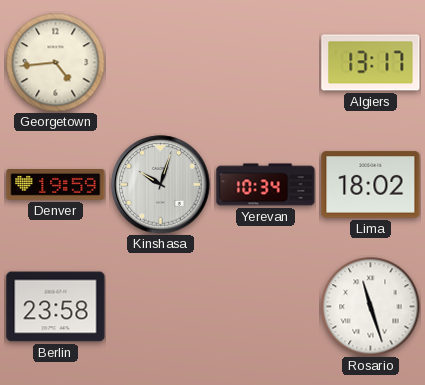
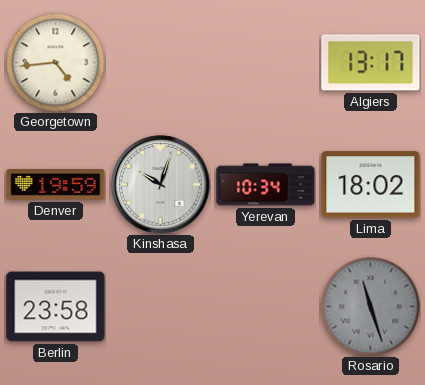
Rosario dial: white -> grey
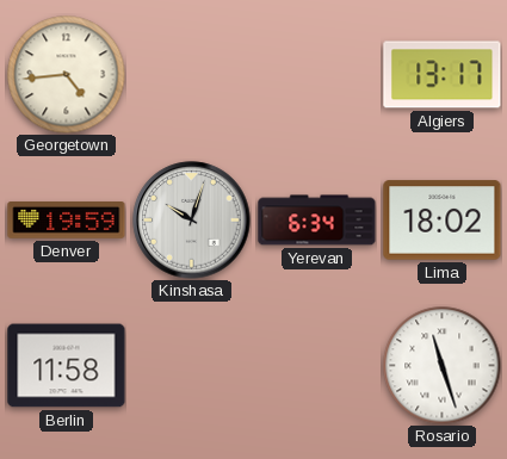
Yerevan: 10:34 -> 6:34
Berlin: 23:58 -> 11:58
Rosario dial: grey -> white
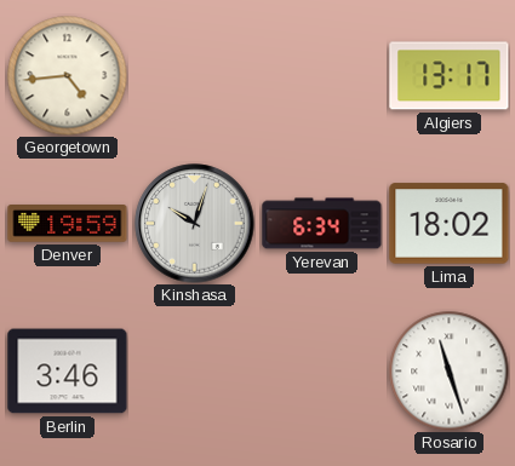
Berlin: 11:58 -> 3:46
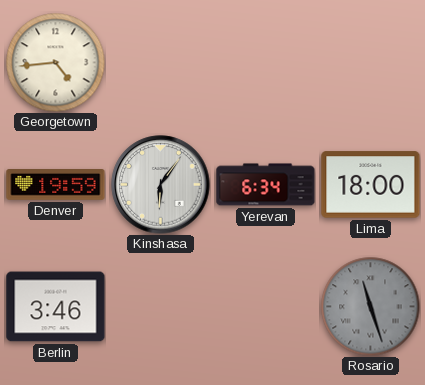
Algiers: 13:17 -> none
Kinshasa: 10:03 -> 6:06
Lima: 18:02 -> 18:00
Rosario dial: white -> grey
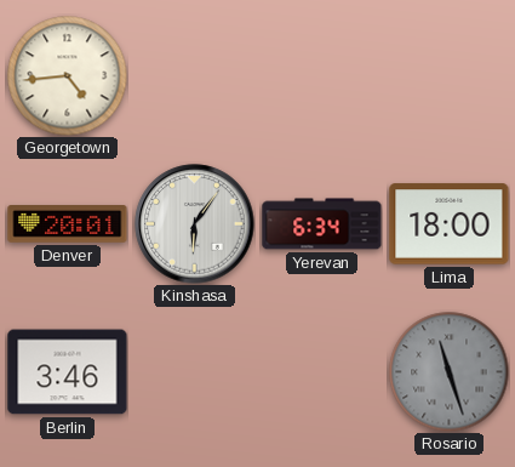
Denver: 19:59 -> 20:01
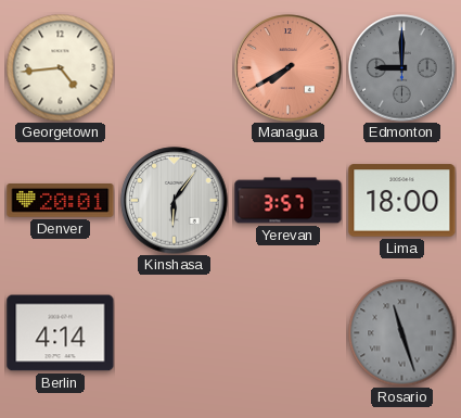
Managua: none -> 7:40
Edmonton: none -> 9:00
Yerevan: 6:34 -> 3:57
Berlin: 3:46 -> 4:14
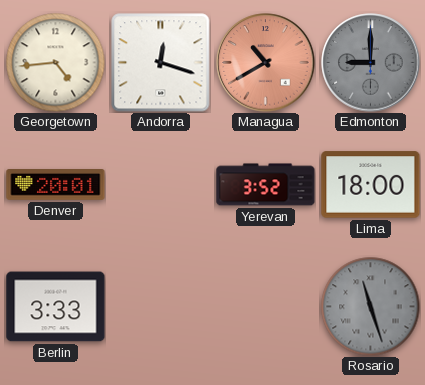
Andorra: none -> 12:18
Managua: 7:40 -> 10:40
Kinshasa: 6:06 -> none
Yerevan: 3:57 -> 3:52
Berlin: 4:14 -> 3:33
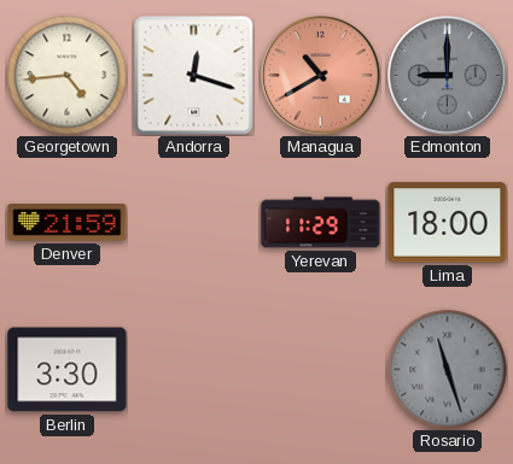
Denver: 20:01 -> 21:59
Yerevan: 3:52 -> 11:29
Berlin: 3:33 -> 3:30
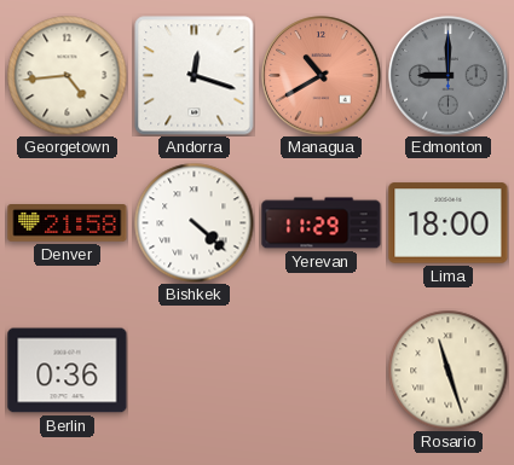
Denver: 21:59 -> 21:58
Bishkek: none -> 4:22
Berlin: 3:30 -> 0:36
Rosario dial: grey -> cream
